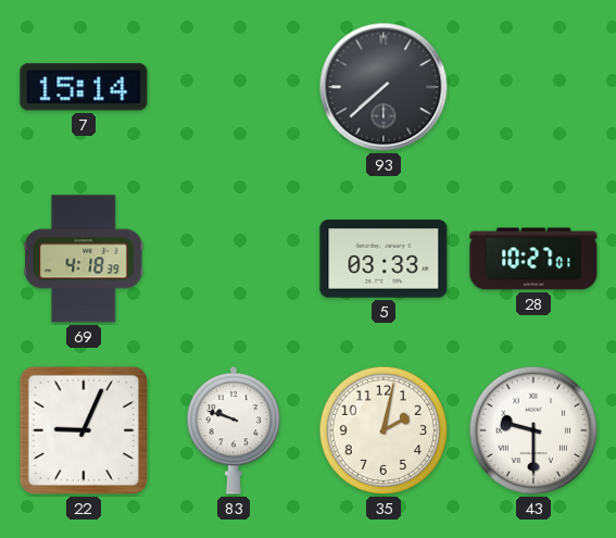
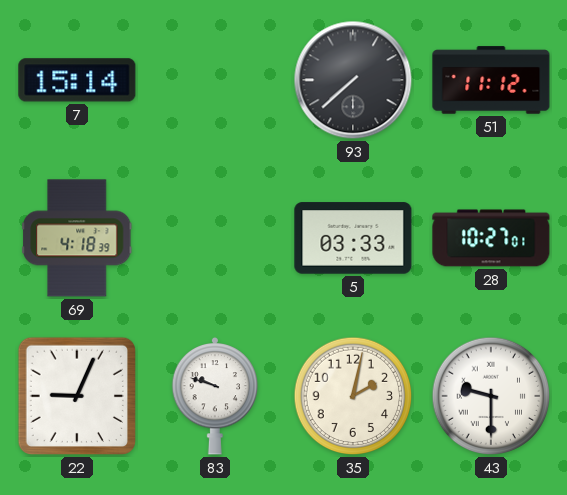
51: none -> 11:12
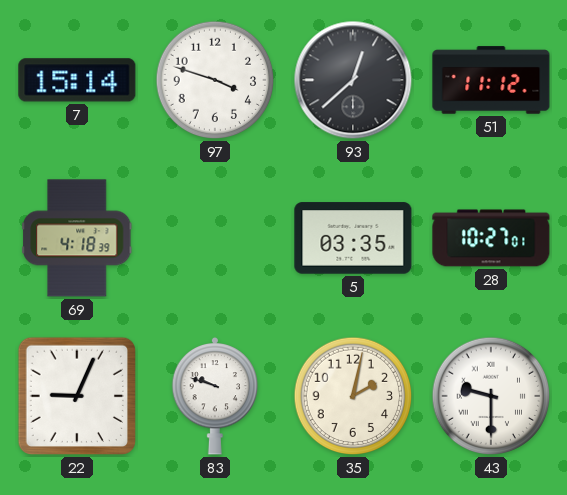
97: none -> 3:48
93: 7:38 -> 12:38
5: 03:33 -> 03:35
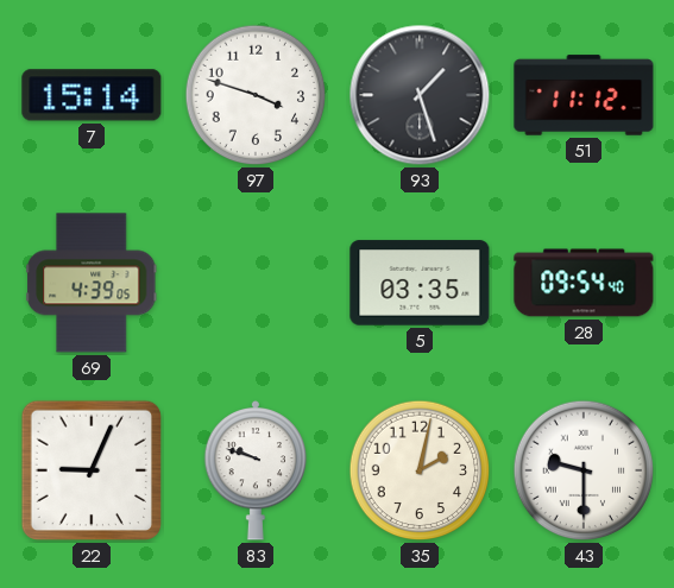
93: 12:38 -> 1:27
69: 4:18 -> 4:39
28: 10:27 -> 09:54
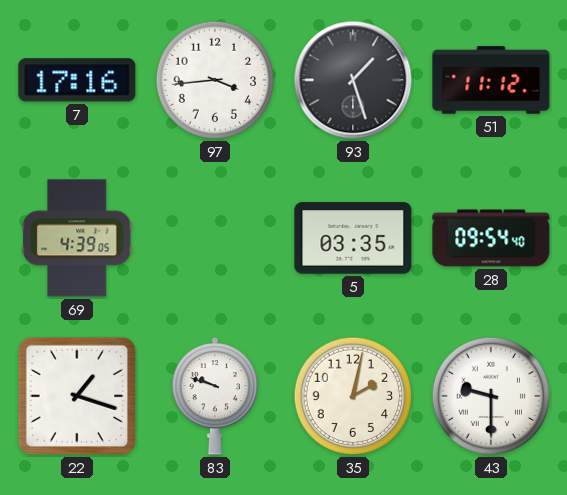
7: 15:14 -> 17:16
97: 3:48 -> 3:44
22: 9:04 -> 1:18
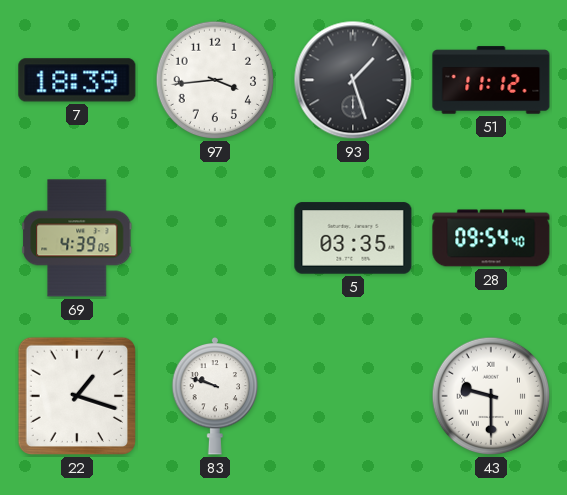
7: 17:16 -> 18:39
35: 2:02 -> none
